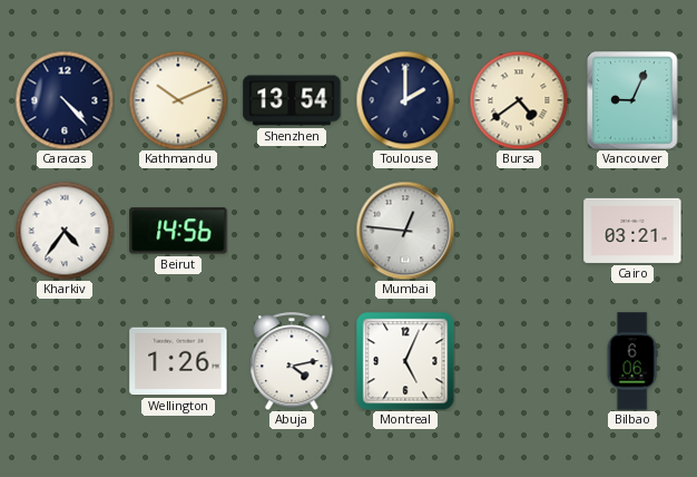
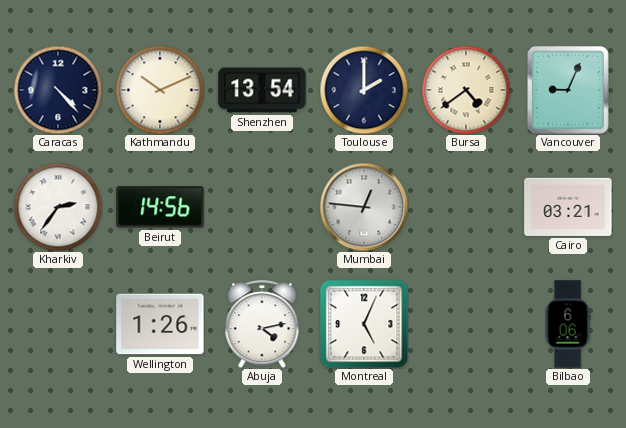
Kharkiv: 4:36 -> 2:36
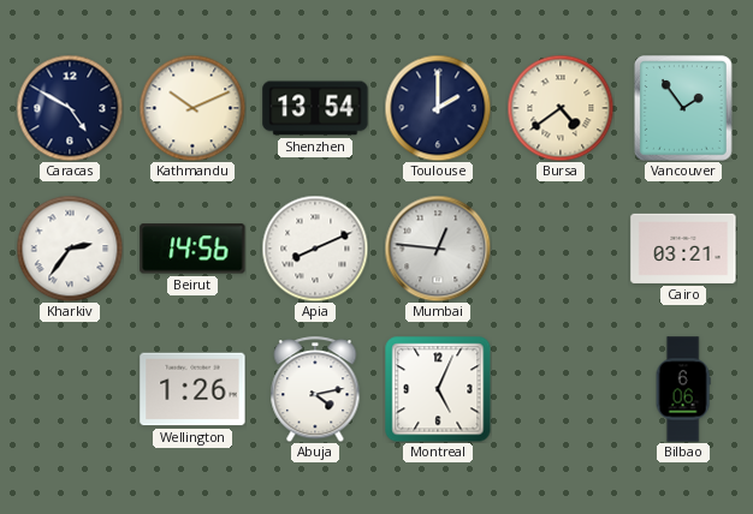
Caracas: 4:23 -> 4:50
Vancouver: 9:04 -> 1:54
Apia: none -> 8:11
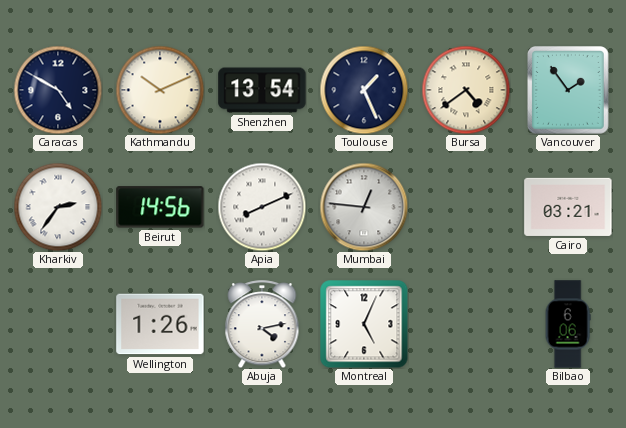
Toulouse: 2:00 -> 1:26
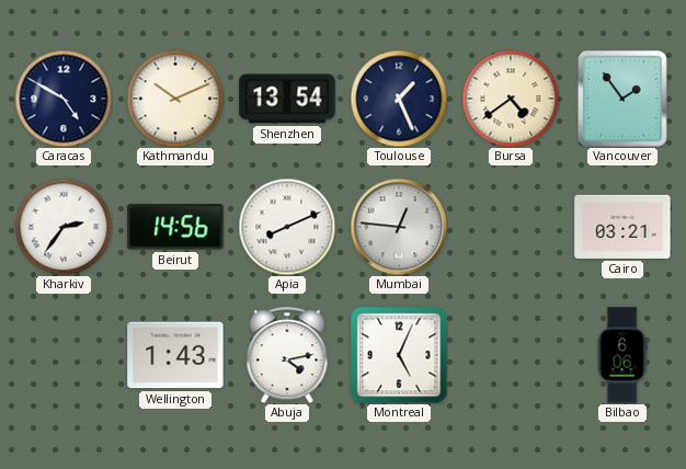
Wellington: 1:26 -> 1:43
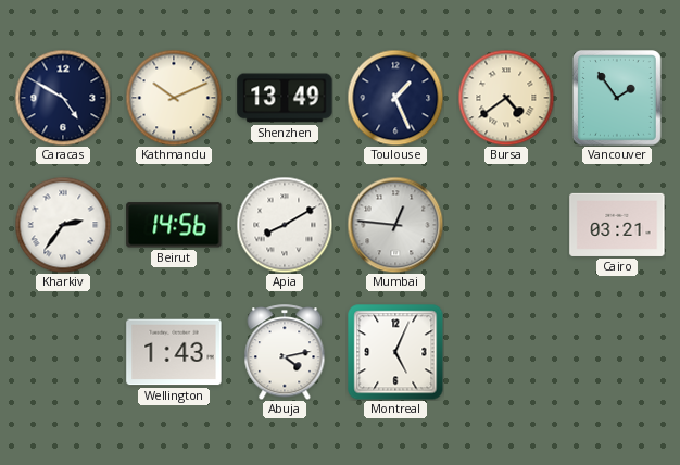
Shenzhen: 13:54 -> 13:49
Apia: 8:11 -> 8:10
Bilbao: 6:06 -> none
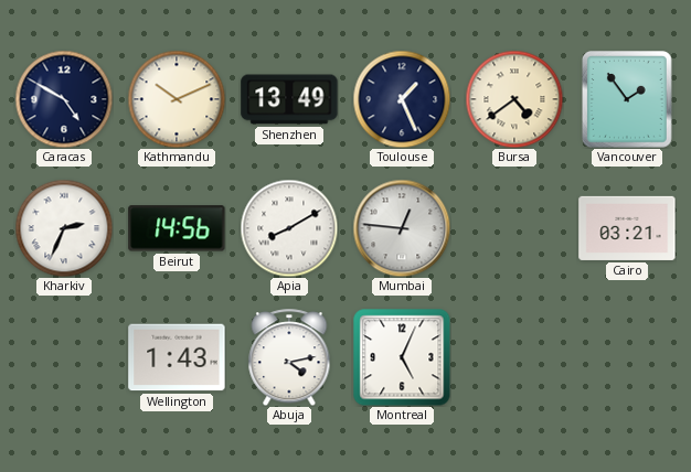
Kharkiv: 2:36 -> 2:34
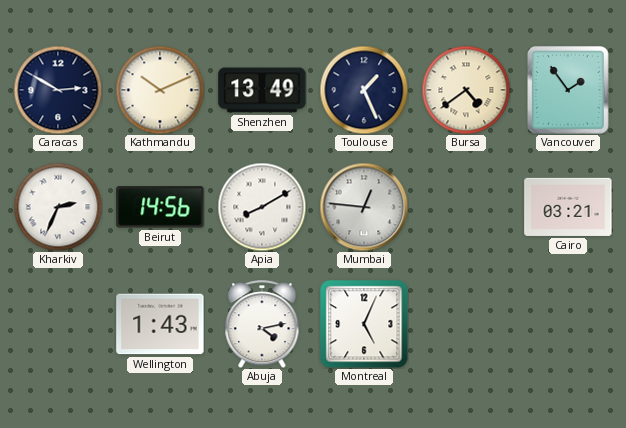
Caracas: 4:50 -> 2:50
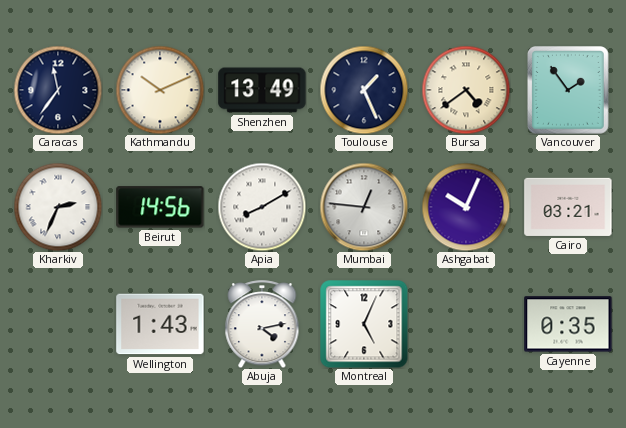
Caracas: 2:50 -> 11:36
Ashgabat: none -> 10:04
Cayenne: none -> 0:35
